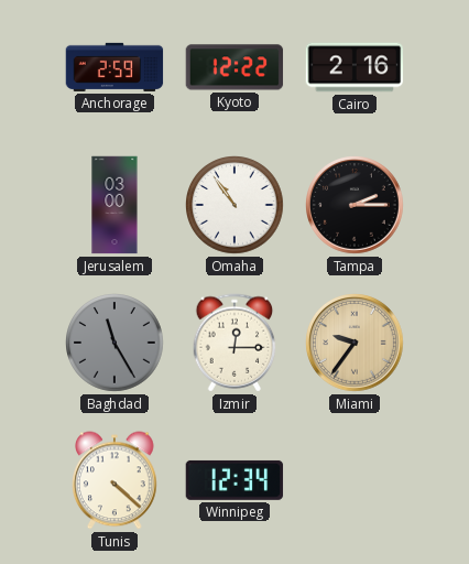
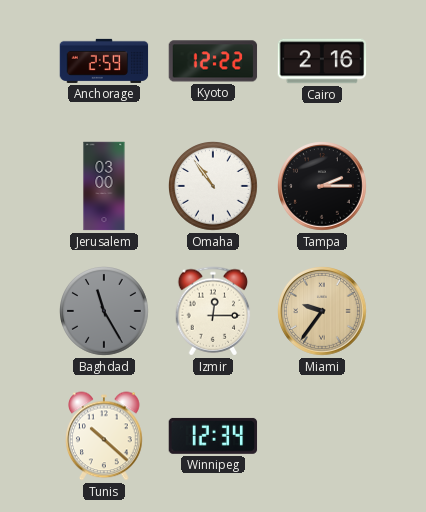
Tunis: 4:22 -> 10:22
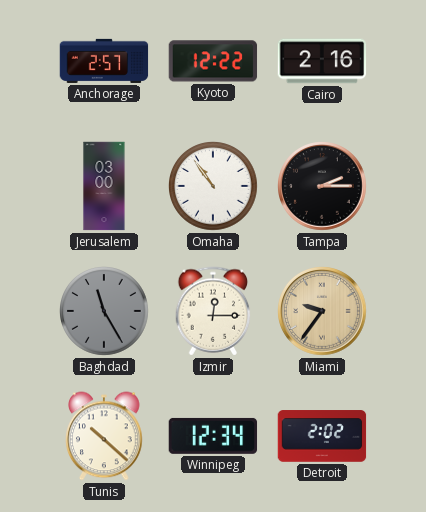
Anchorage: 2:59 -> 2:57
Detroit: none -> 2:02
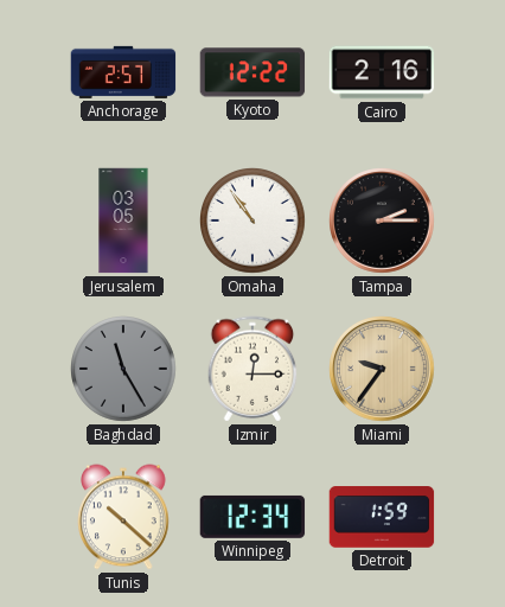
Jerusalem: 03:00 -> 03:05
Detroit: 2:02 -> 1:59
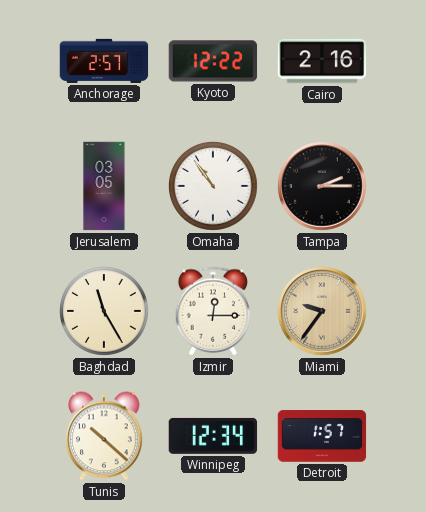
Baghdad dial: grey -> cream
Detroit: 1:59 -> 1:57
